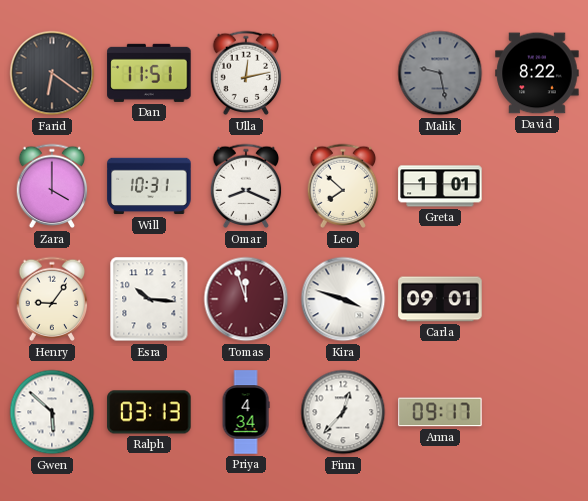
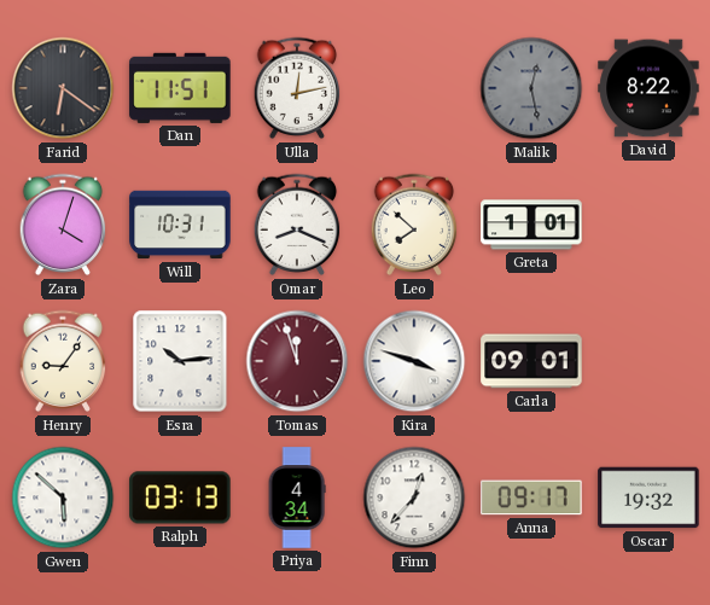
Malik: 9:28 -> 12:28
Zara: 4:00 -> 4:03
Esra: 10:16 -> 10:14
Oscar: none -> 19:32
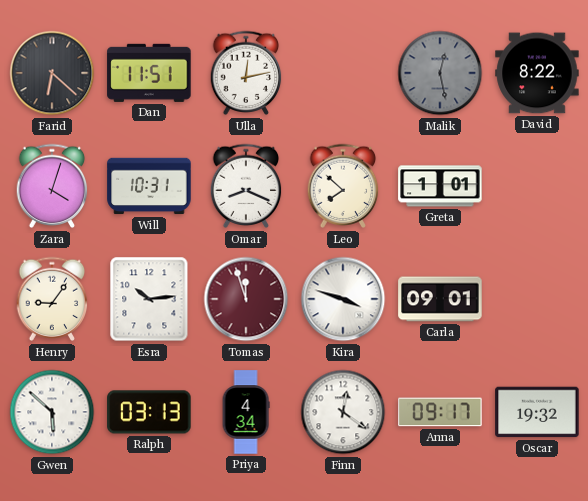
Farid: 6:21 -> 6:22
Finn: 12:37 -> 12:21
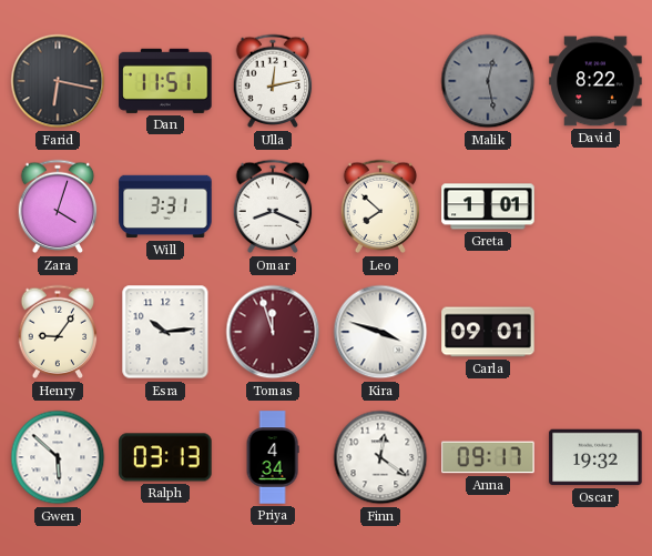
Farid: 6:22 -> 6:17
Will: 10:31 -> 3:31
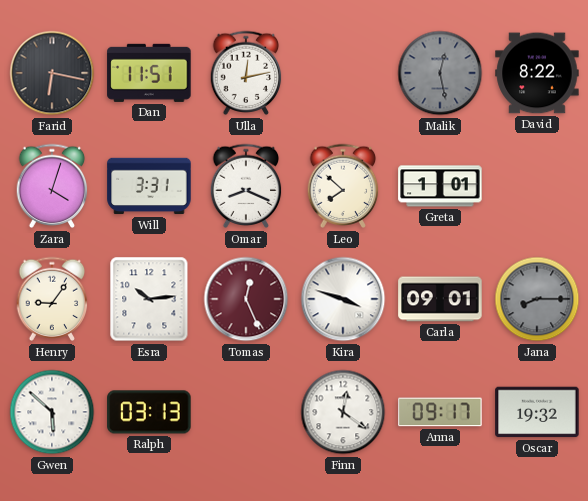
Tomas: 11:57 -> 12:26
Jana: none -> 8:15
Priya: 4:34 -> none
